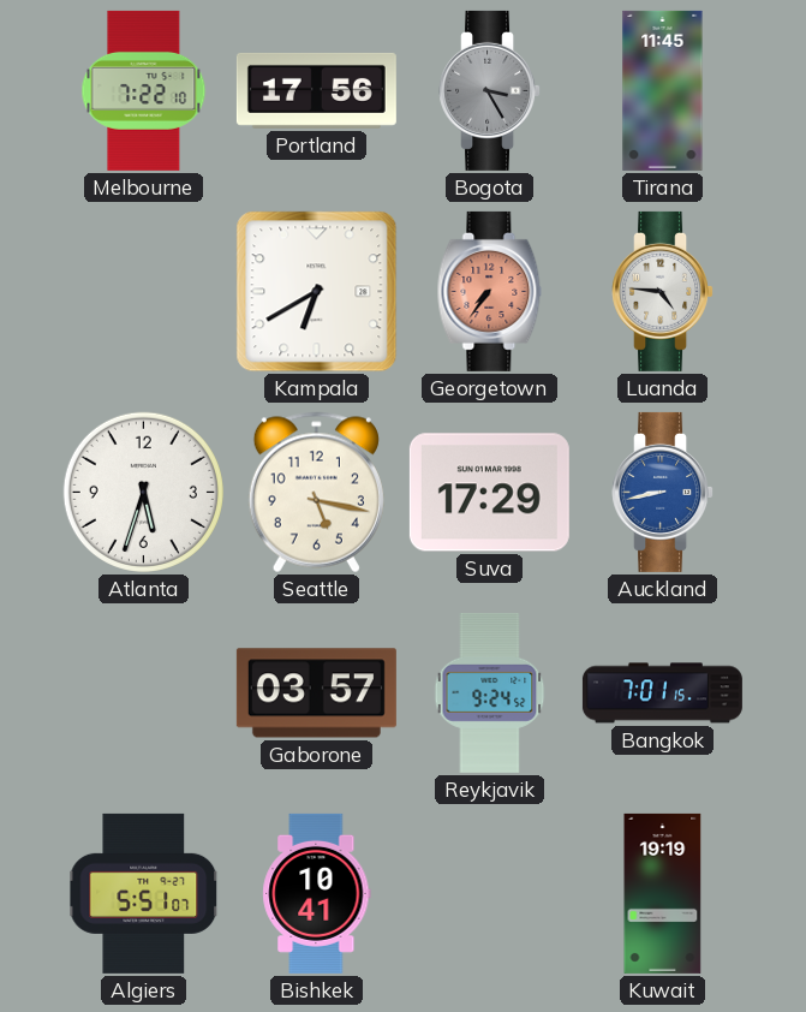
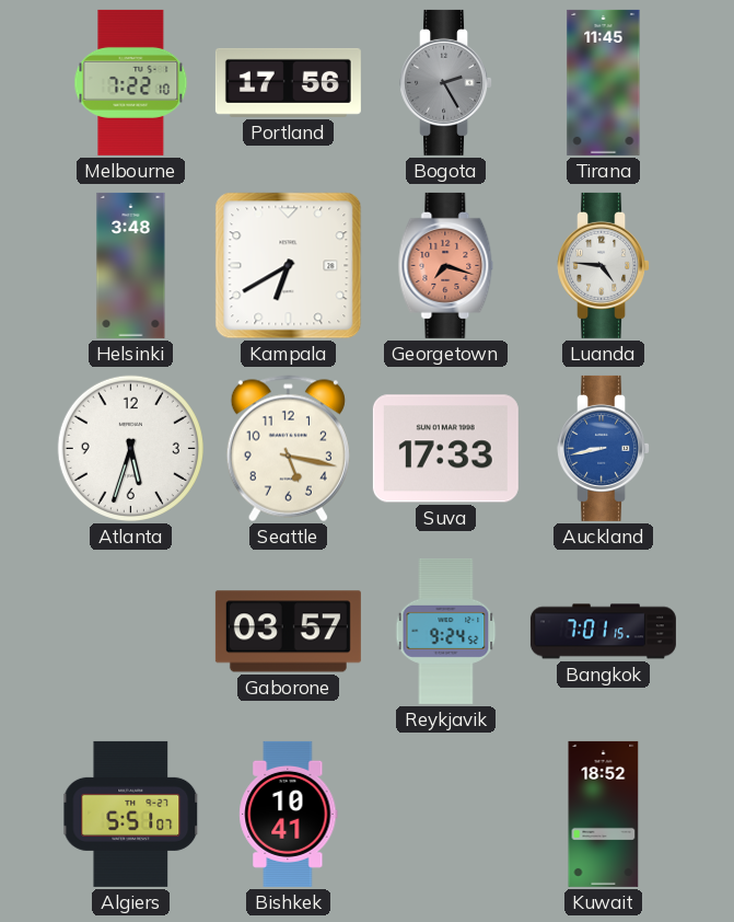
Bogota: 3:25 -> 2:25
Helsinki: none -> 3:48
Georgetown: 7:36 -> 7:18
Suva: 17:29 -> 17:33
Kuwait: 19:19 -> 18:52
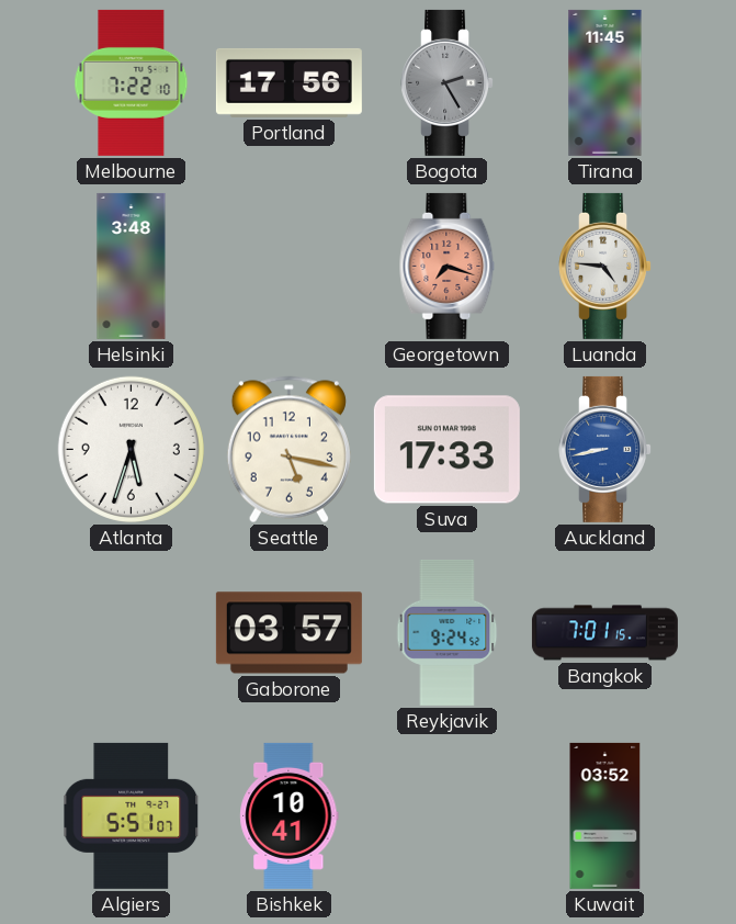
Kampala: 6:40 -> none
Kuwait: 18:52 -> 03:52
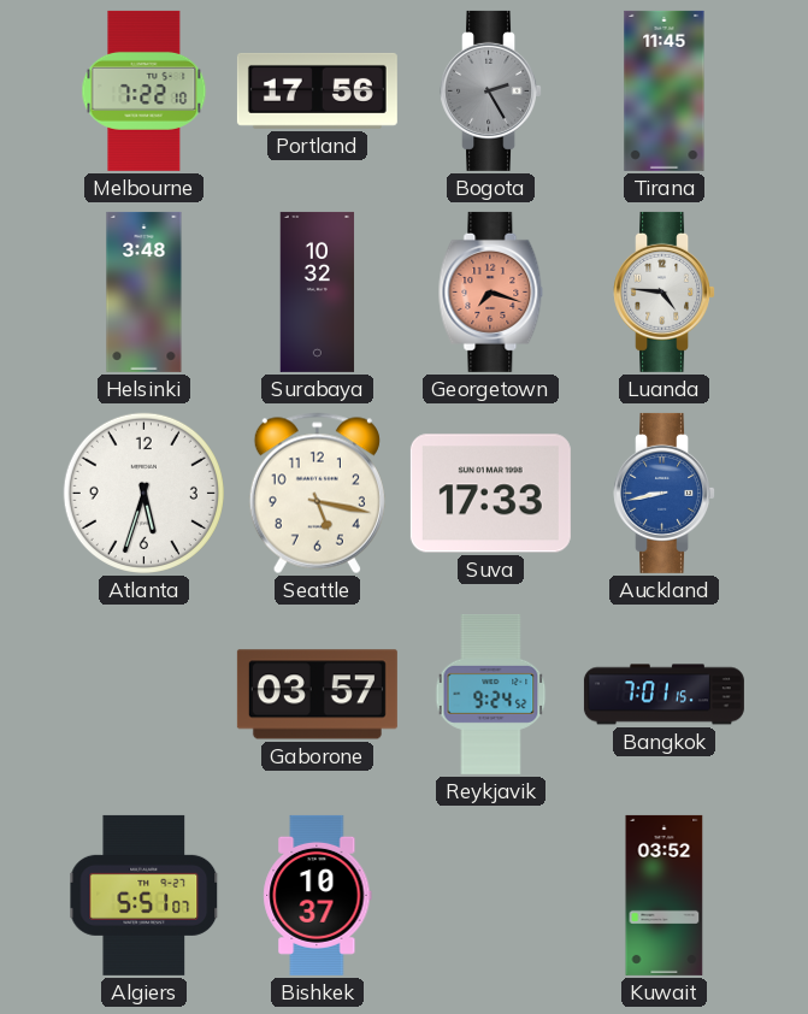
Surabaya: none -> 10:32
Bishkek: 10:41 -> 10:37
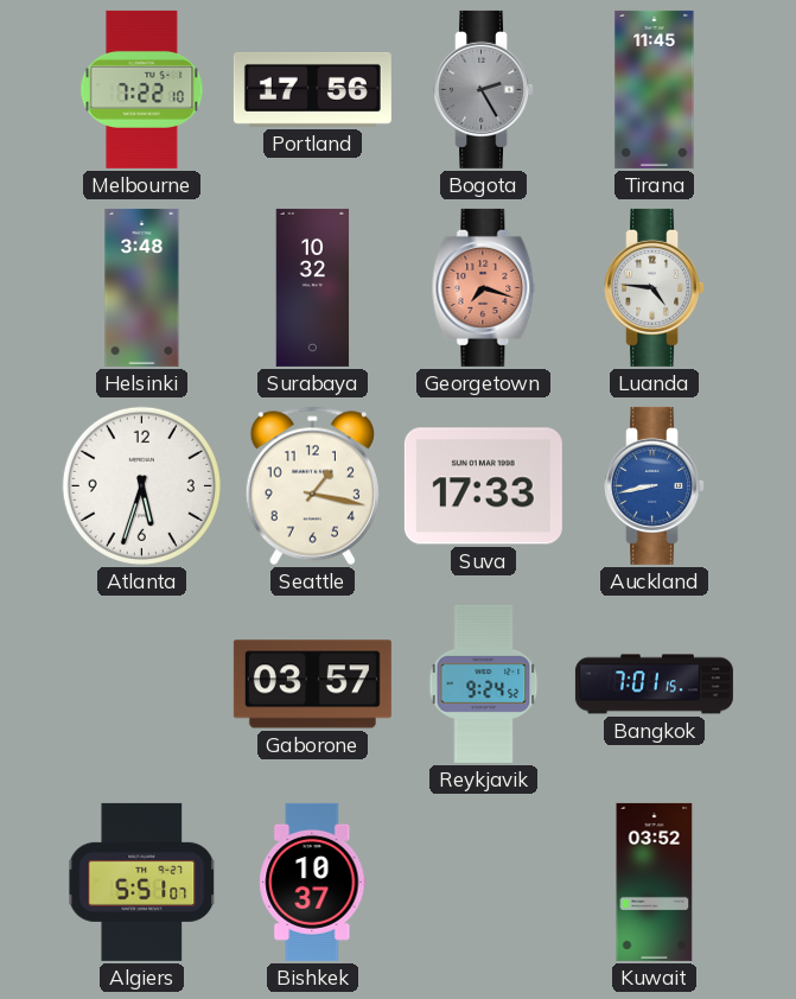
Seattle: 5:17 -> 1:17
